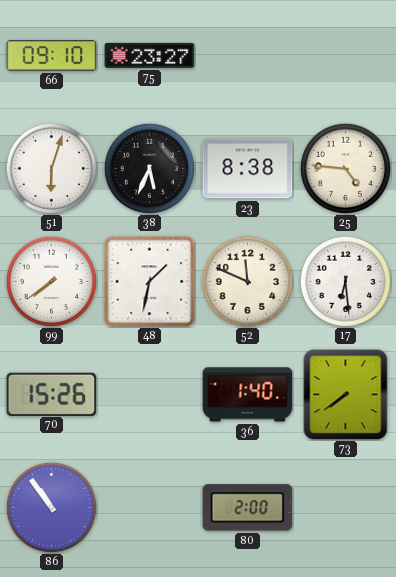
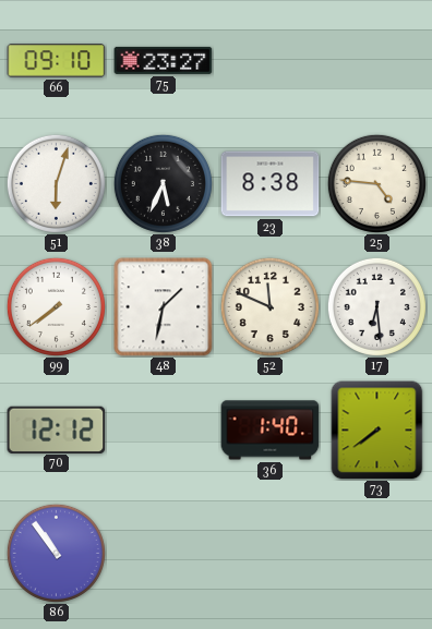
70: 15:26 -> 12:12
80: 2:00 -> none
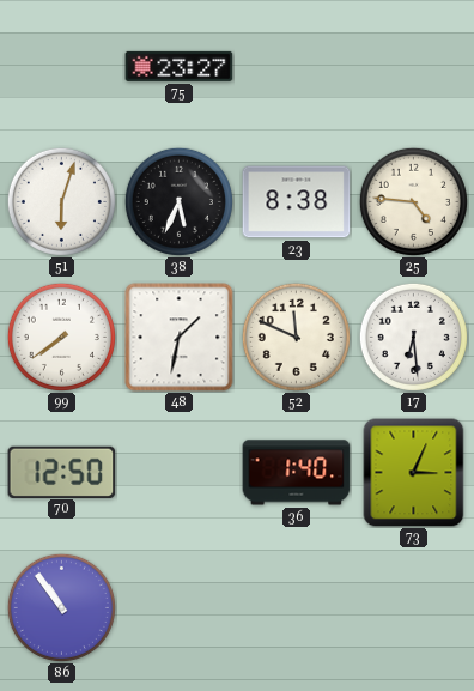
66: 09:10 -> none
70: 12:12 -> 12:50
73: 7:39 -> 3:04
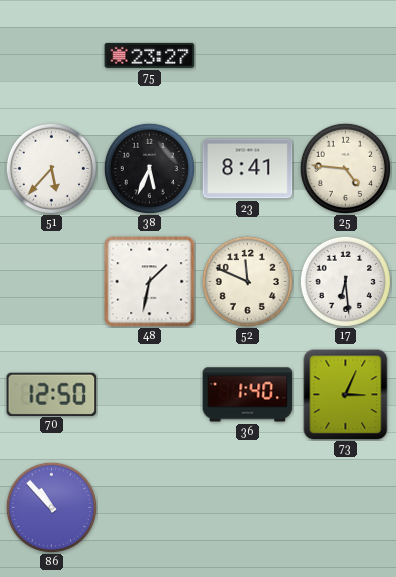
51: 6:03 -> 5:37
23: 8:38 -> 8:41
99: 7:39 -> none
86: 10:54 -> 10:53
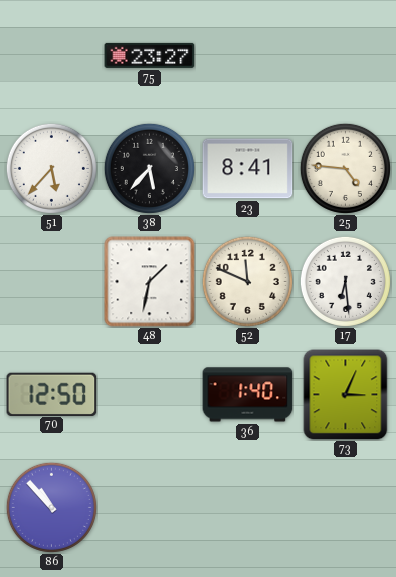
38: 5:34 -> 5:37
